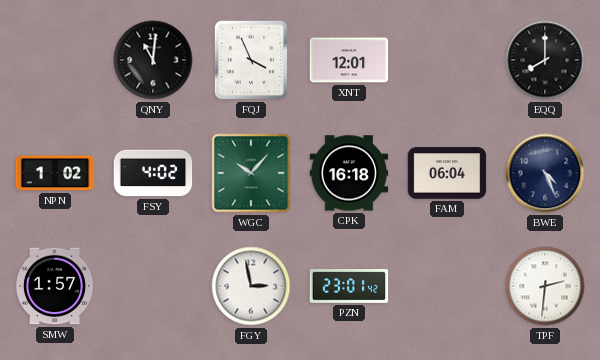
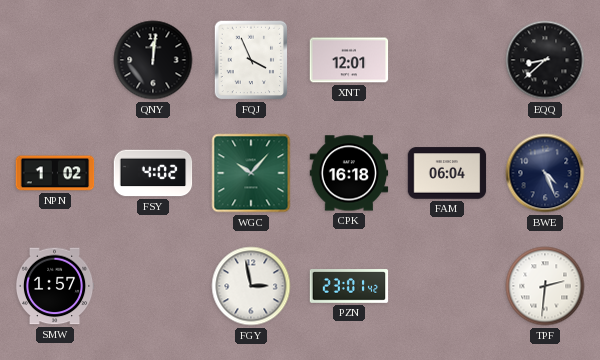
QNY: 11:01 -> 12:01
EQQ: 8:00 -> 8:38
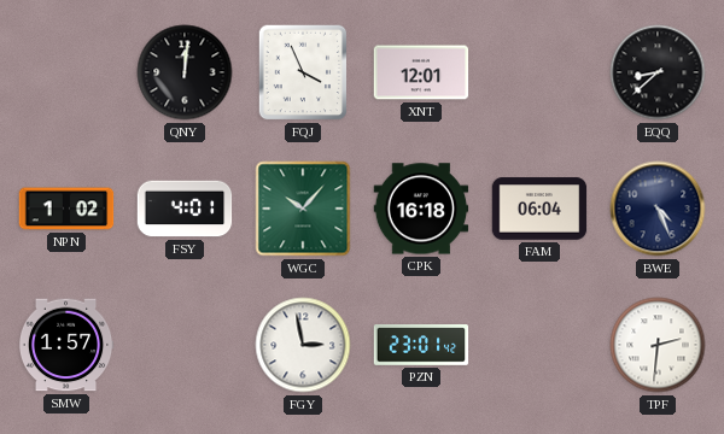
FSY: 4:02 -> 4:01
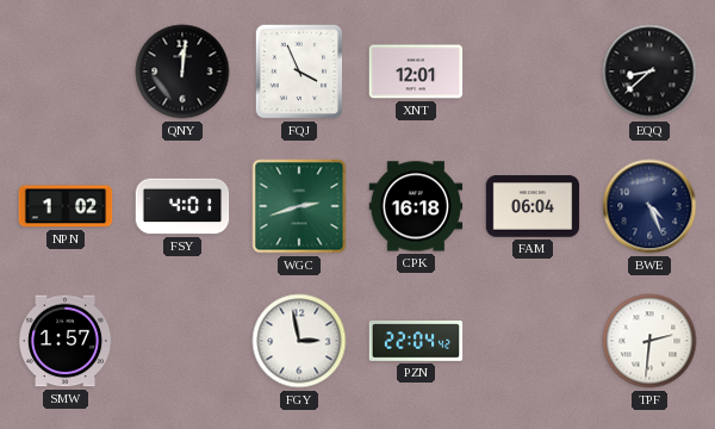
WGC: 10:07 -> 2:42
PZN: 23:01 -> 22:04
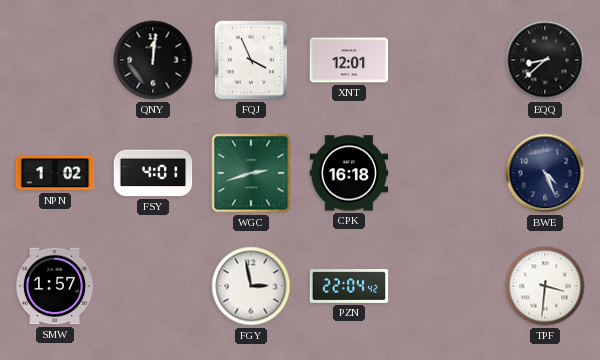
FAM: 06:04 -> none
TPF: 2:31 -> 3:31
